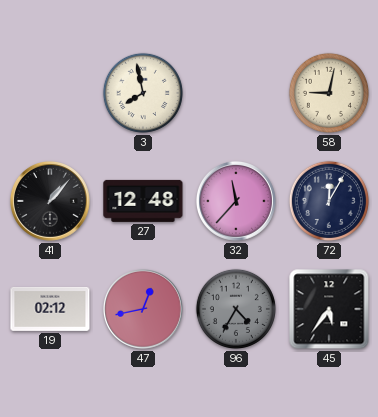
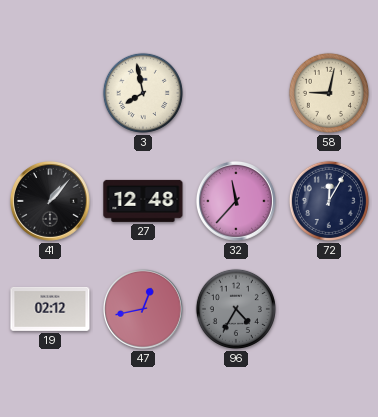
45: 5:36 -> none
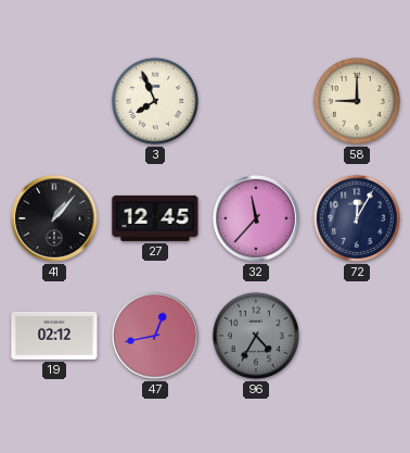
3: 7:58 -> 7:56
58: 9:02 -> 9:00
27: 12:48 -> 12:45
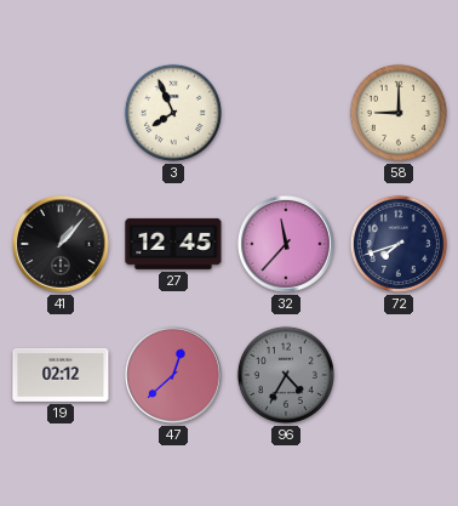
72: 12:05 -> 7:42
47: 12:43 -> 12:38
